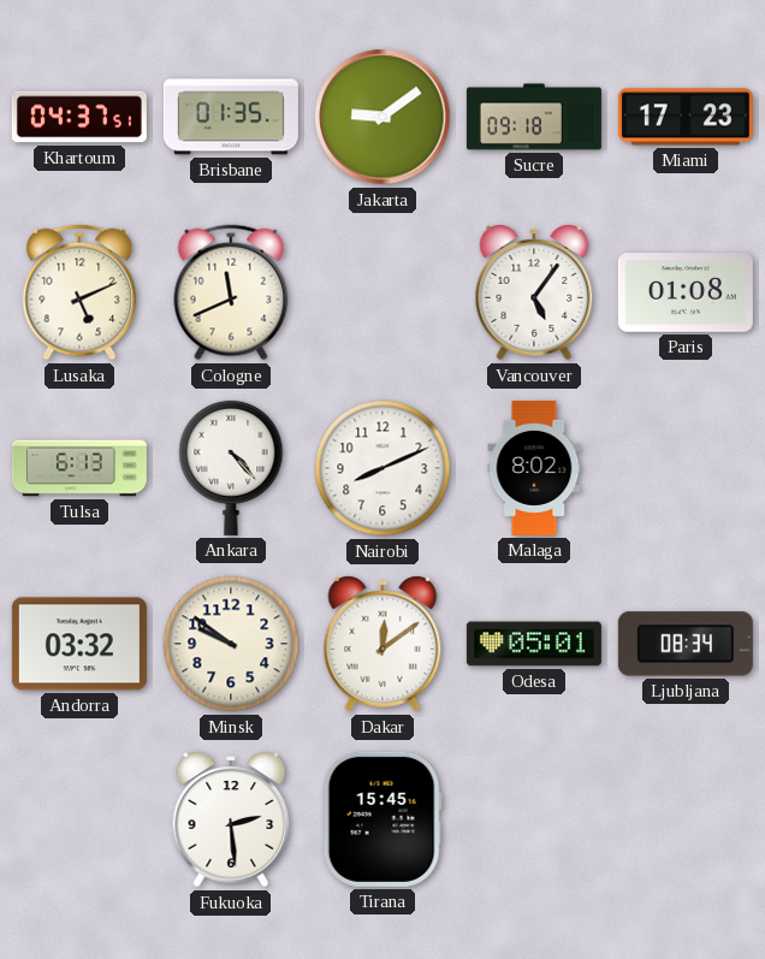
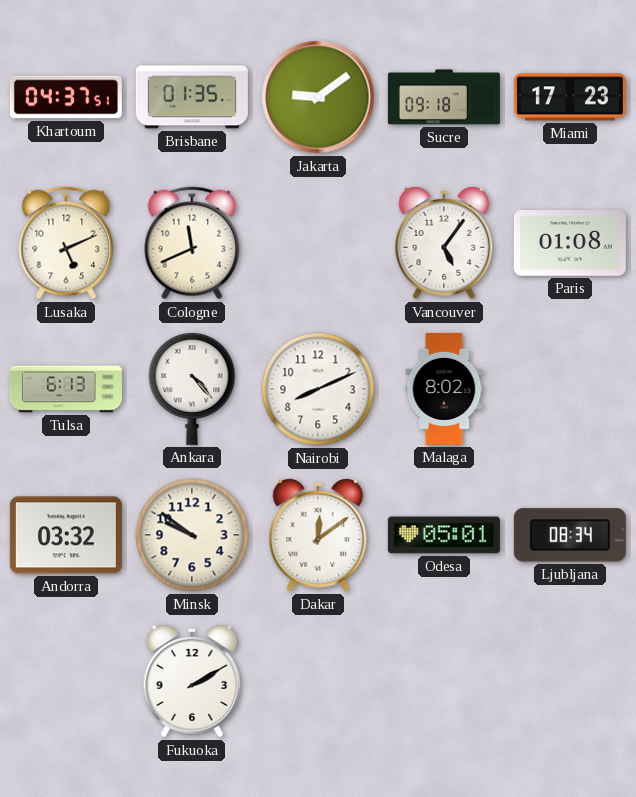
Fukuoka: 2:29 -> 2:10
Tirana: 15:45 -> none
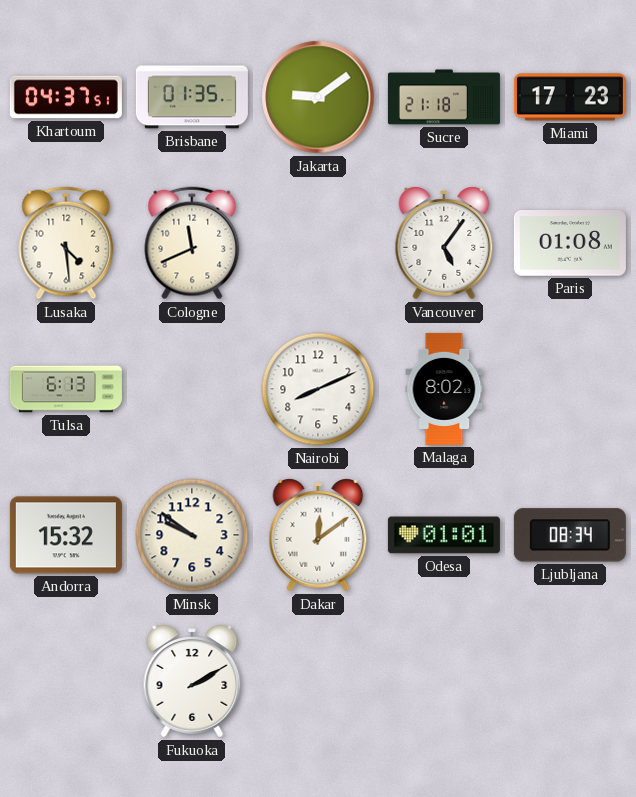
Sucre: 09:18 -> 21:18
Lusaka: 5:11 -> 4:29
Ankara: 4:23 -> none
Andorra: 03:32 -> 15:32
Odesa: 05:01 -> 01:01
